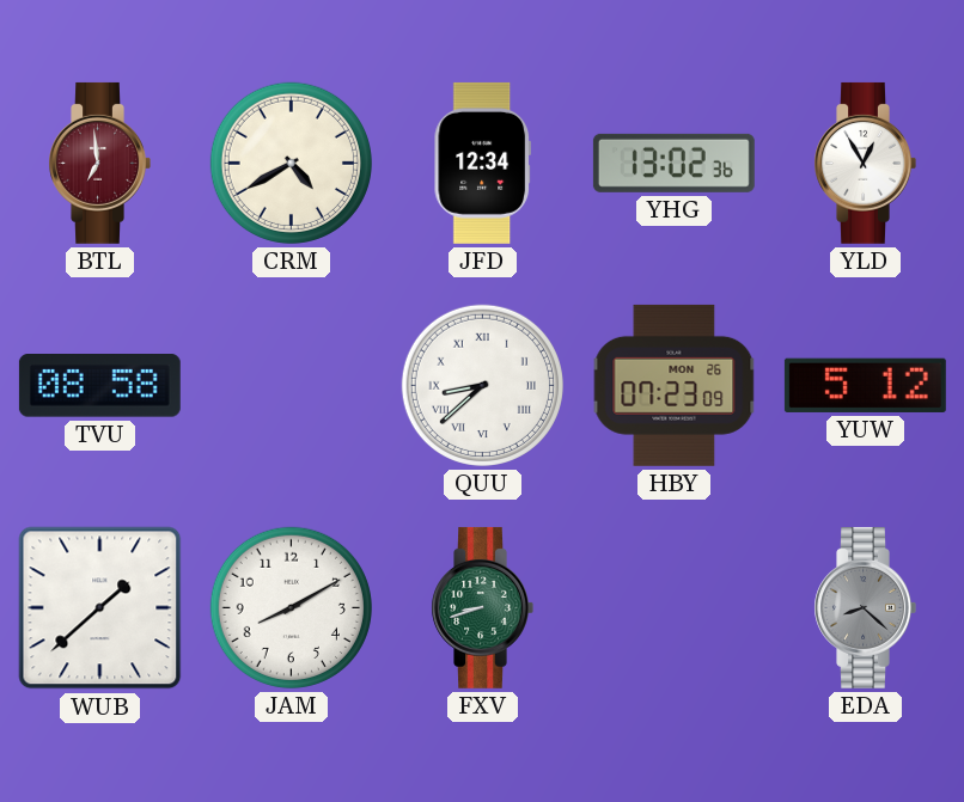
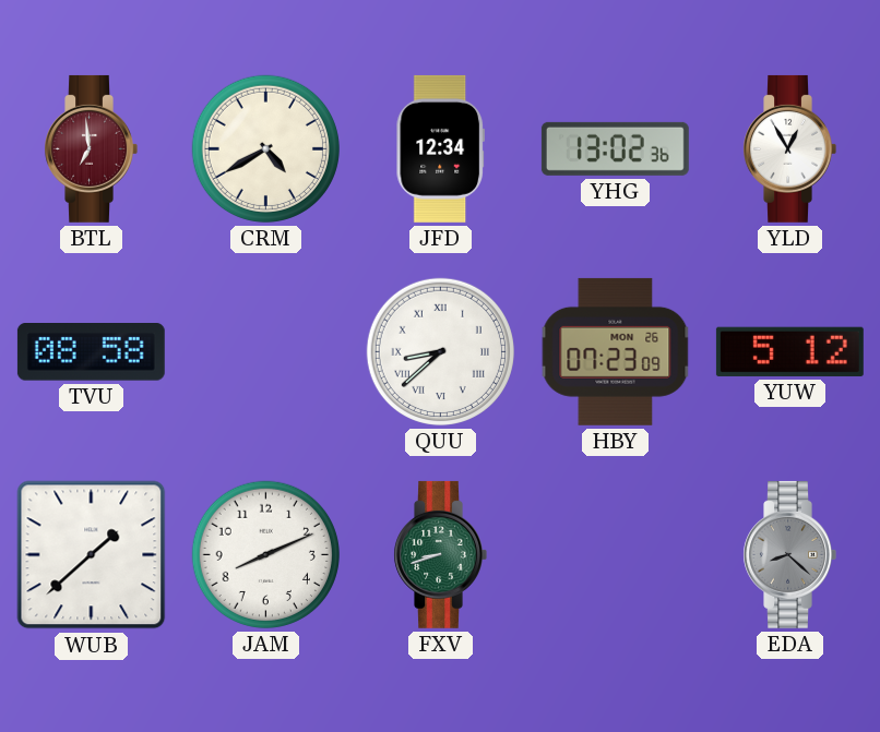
JAM: 8:10 -> 8:11
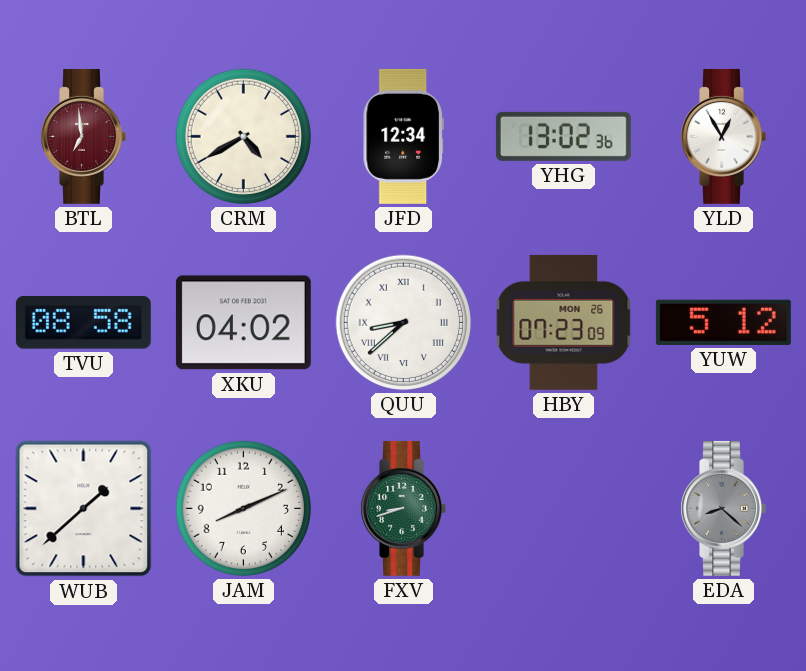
XKU: none -> 04:02
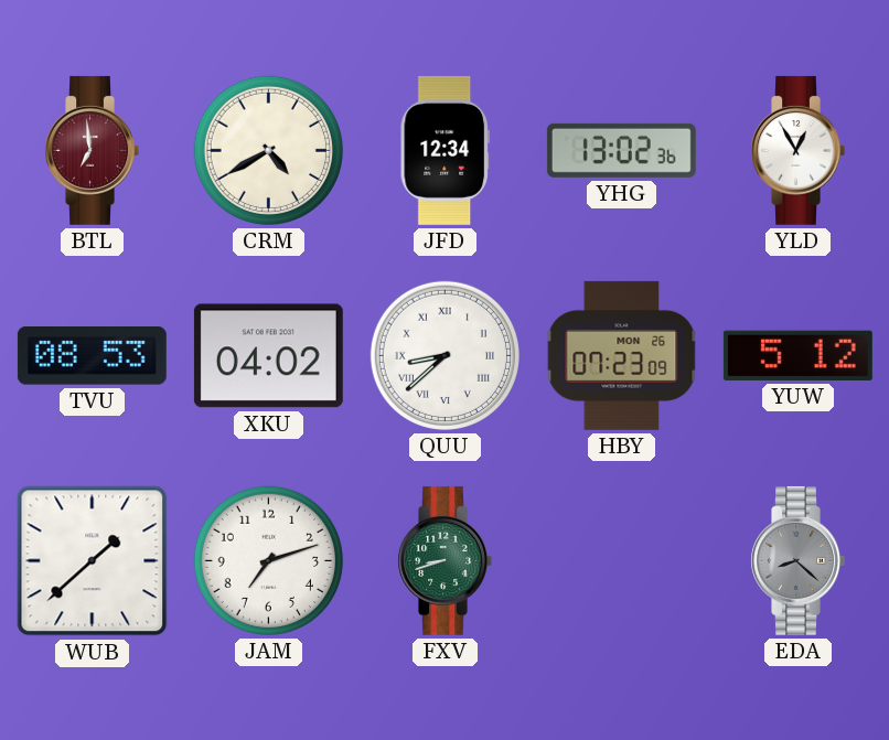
TVU: 08:58 -> 08:53
JAM: 8:11 -> 7:12
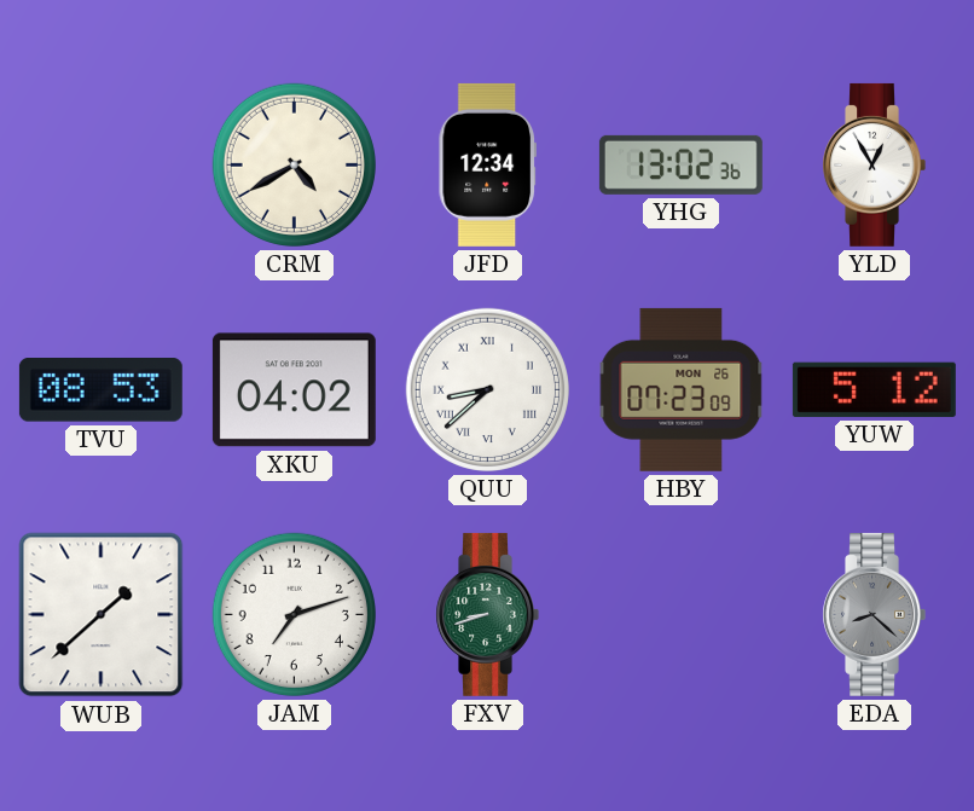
BTL: 6:59 -> none
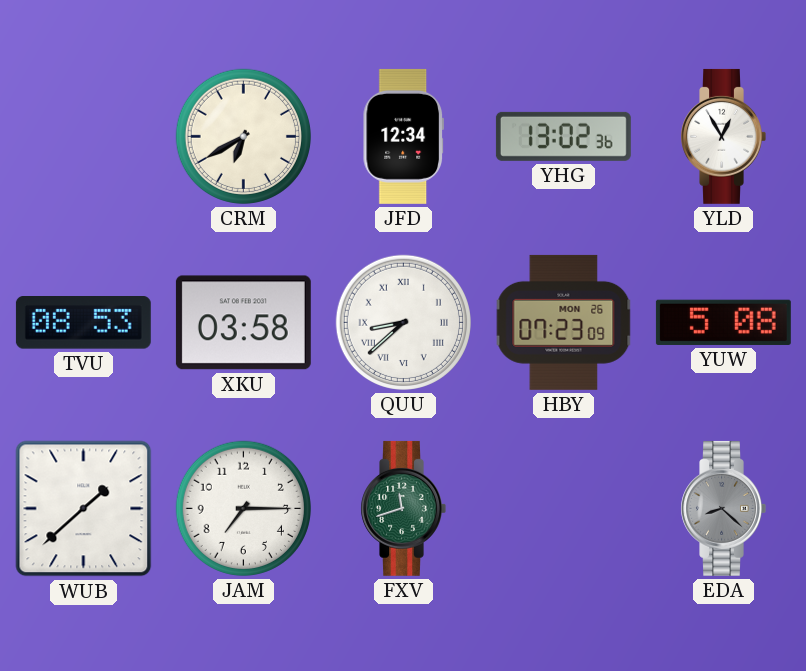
CRM: 4:40 -> 6:40
XKU: 04:02 -> 03:58
YUW: 5:12 -> 5:08
JAM: 7:12 -> 7:15
FXV: 8:42 -> 11:42
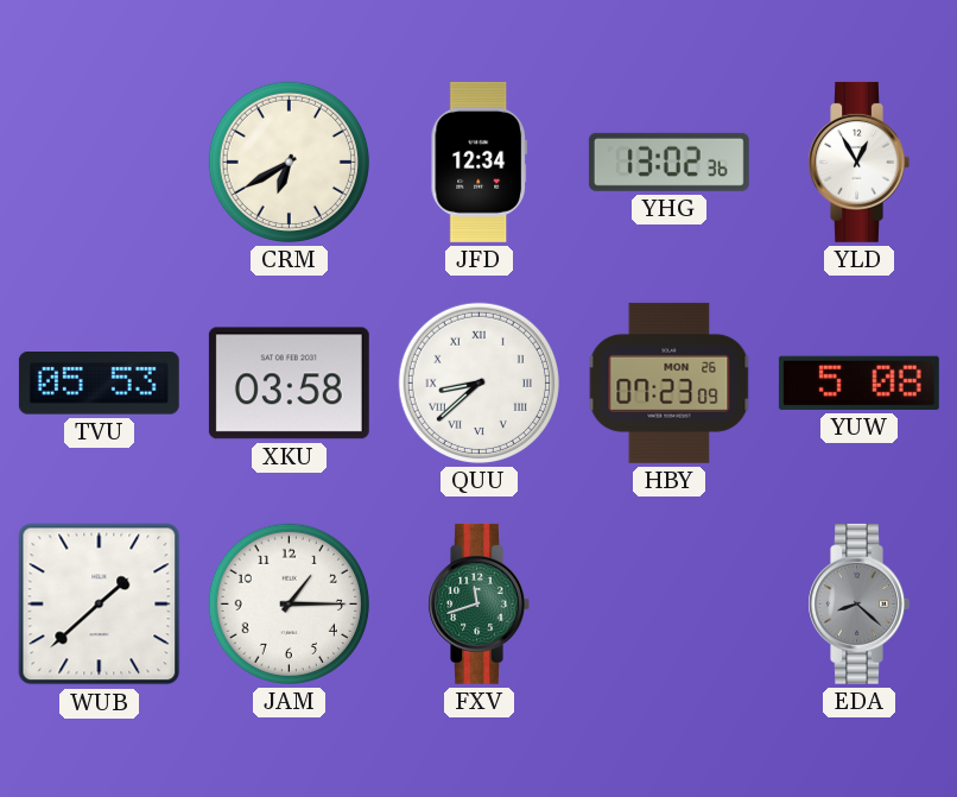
TVU: 08:53 -> 05:53
JAM: 7:15 -> 1:15
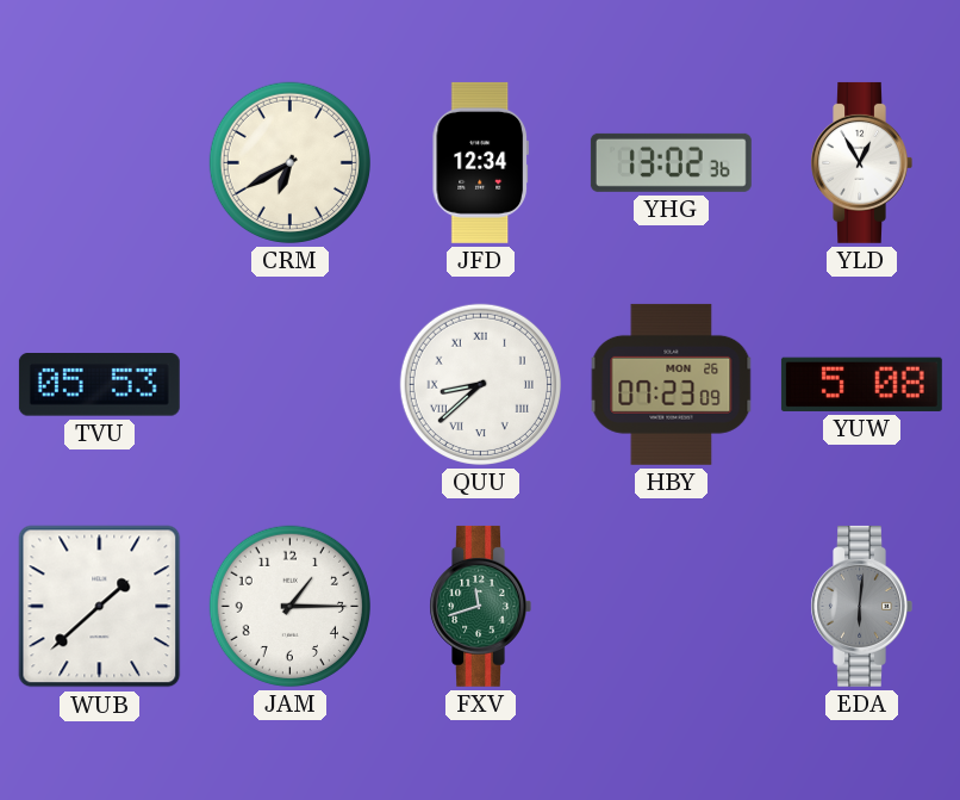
XKU: 03:58 -> none
EDA: 8:22 -> 6:01
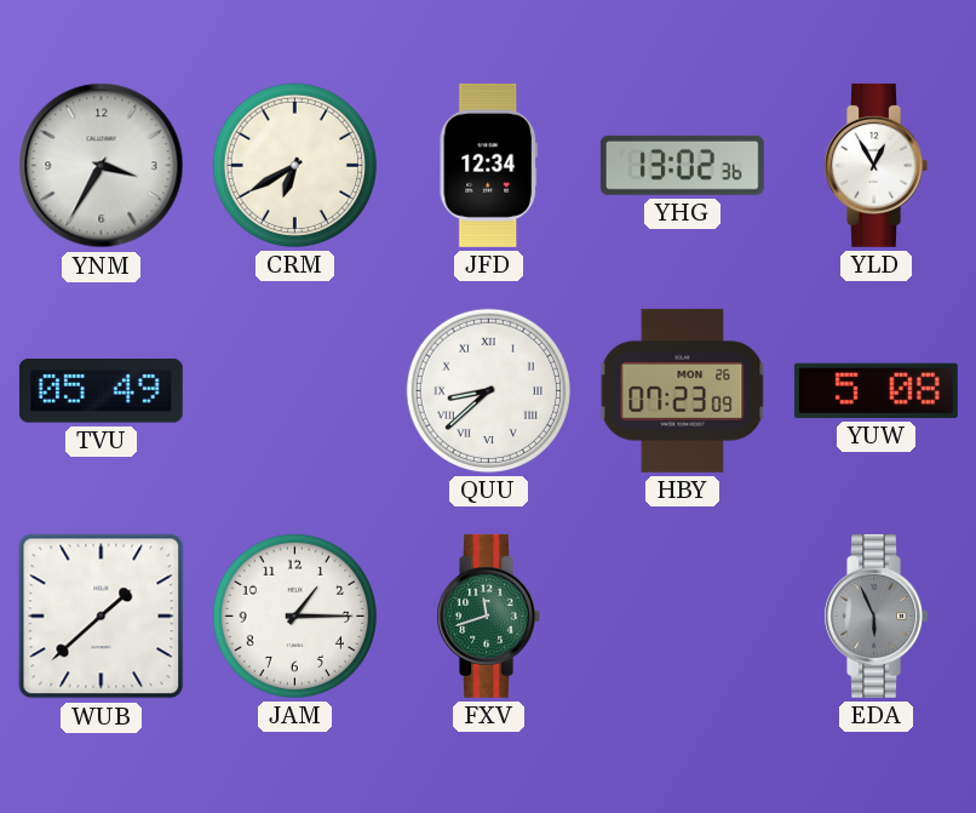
YNM: none -> 3:35
TVU: 05:53 -> 05:49
EDA: 6:01 -> 5:56
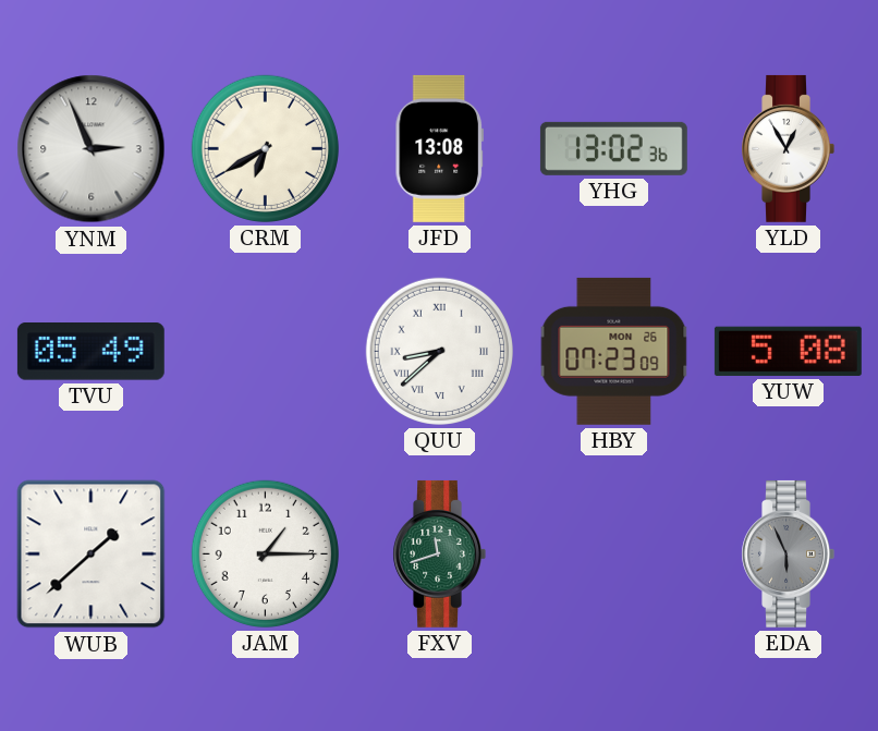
YNM: 3:35 -> 2:56
JFD: 12:34 -> 13:08
